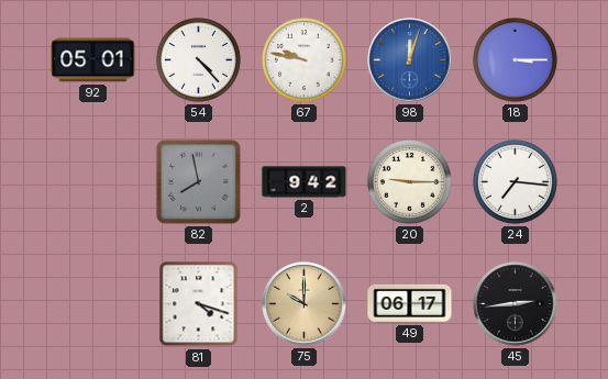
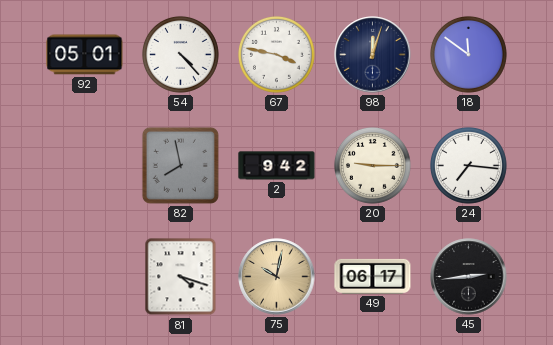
67: 9:47 -> 3:47
98 dial: blue -> navy
18: 3:15 -> 11:51
75: 10:00 -> 10:02
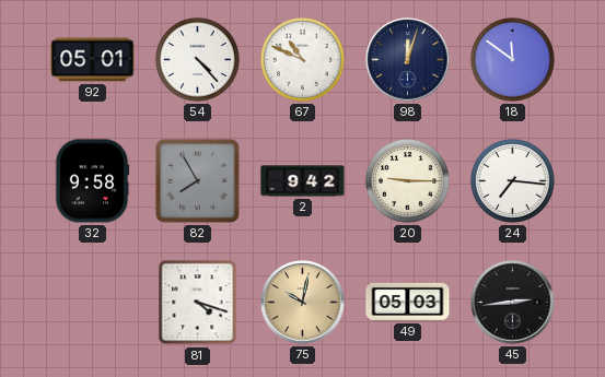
67: 3:47 -> 10:49
32: none -> 9:58
82: 7:58 -> 7:55
49: 06:17 -> 05:03
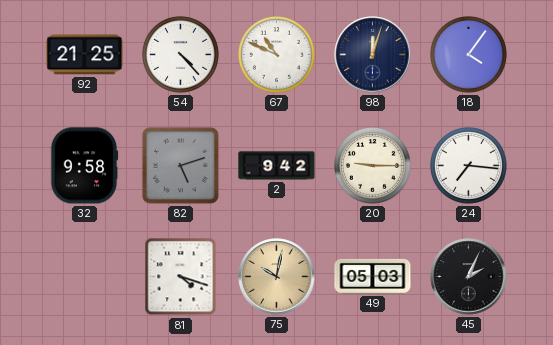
92: 05:01 -> 21:25
18: 11:51 -> 4:06
82: 7:55 -> 5:12
45: 2:44 -> 2:04
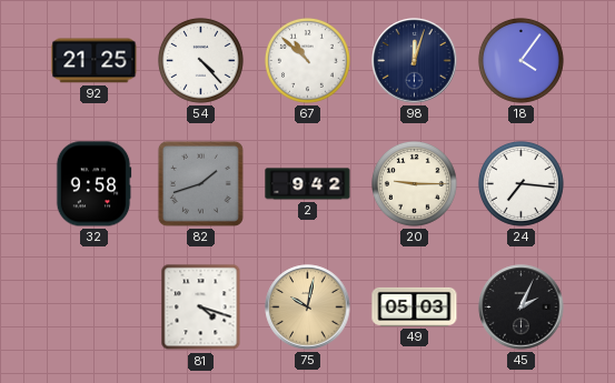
67: 10:49 -> 10:52
82: 5:12 -> 1:42
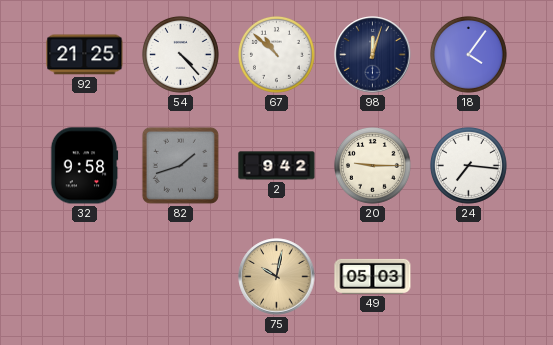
81: 4:18 -> none
45: 2:04 -> none
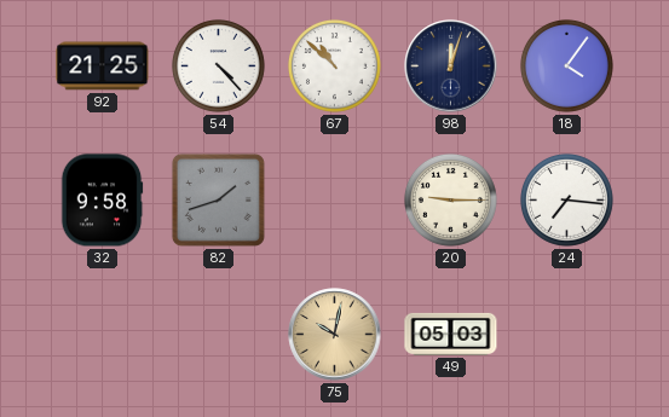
2: 9:42 -> none
